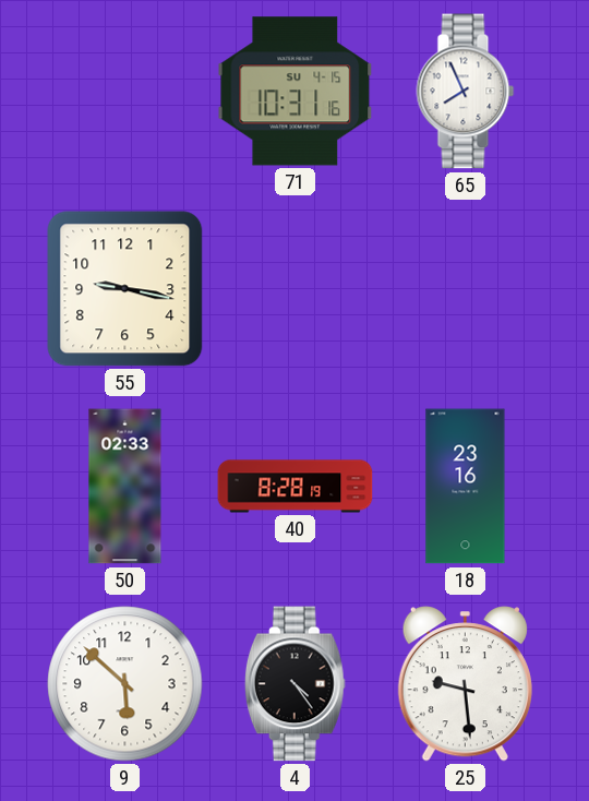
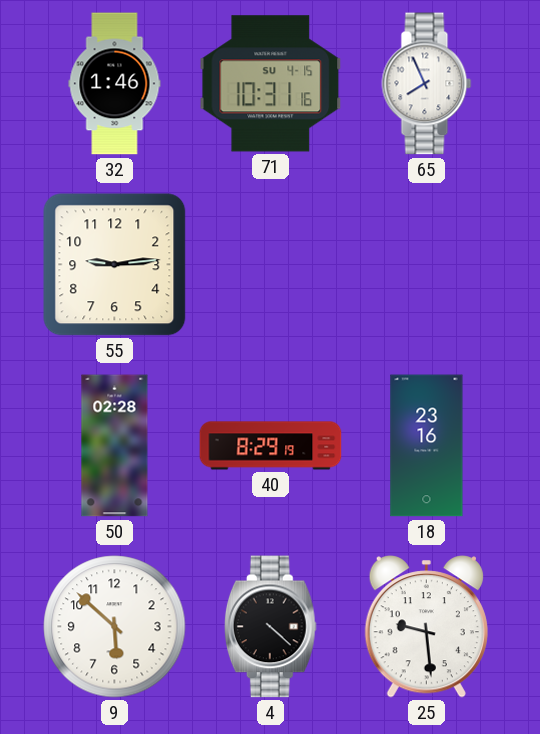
32: none -> 1:46
55: 9:17 -> 9:14
50: 02:33 -> 02:28
40: 8:28 -> 8:29
4: 4:24 -> 4:22
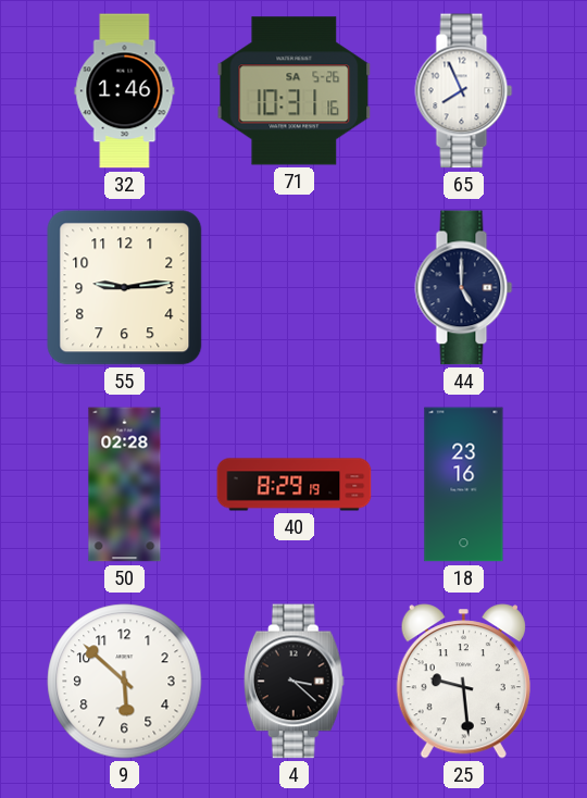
71 date: SU 4-15 -> SA 5-26
44: none -> 5:00
4: 4:22 -> 3:22
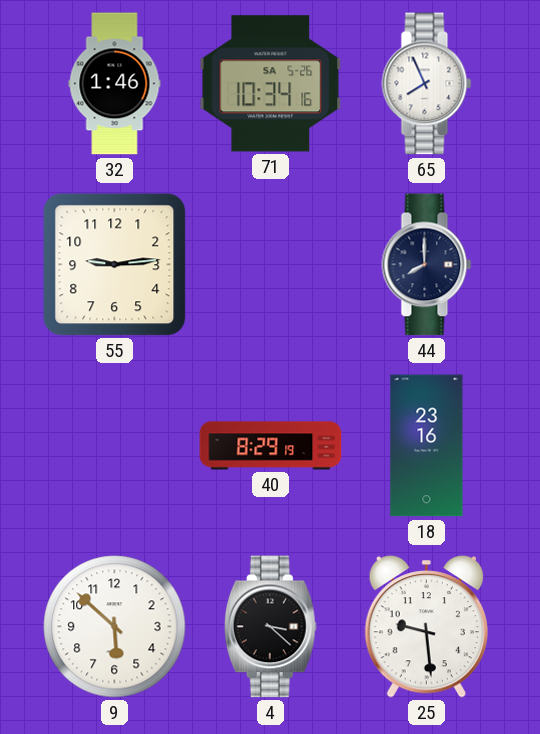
71: 10:31 -> 10:34
44: 5:00 -> 8:00
50: 02:28 -> none
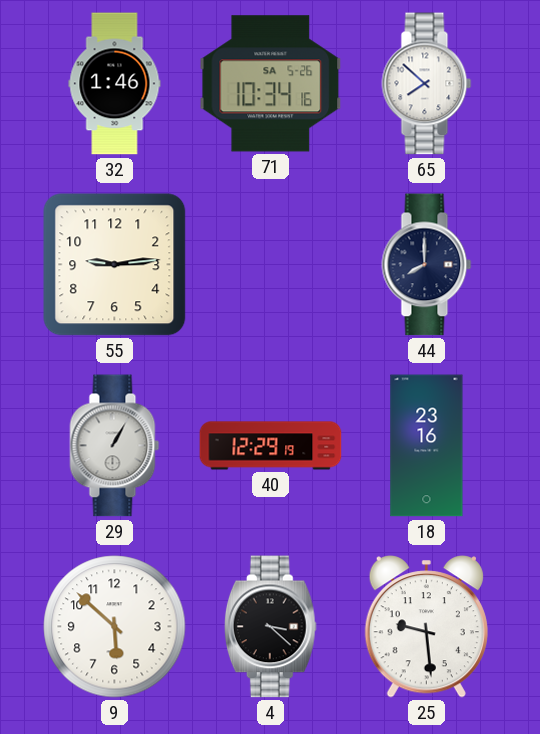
65: 7:56 -> 7:52
29: none -> 1:05
40: 8:29 -> 12:29
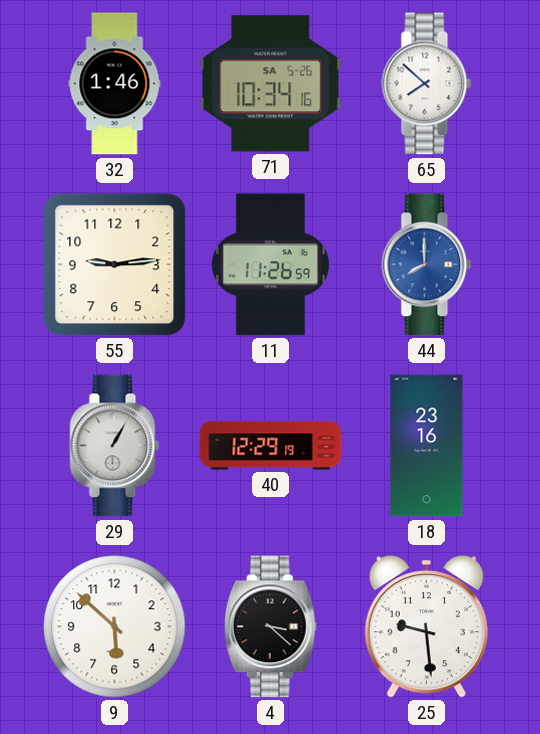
11: none -> 11:26
44 dial: navy -> blue
